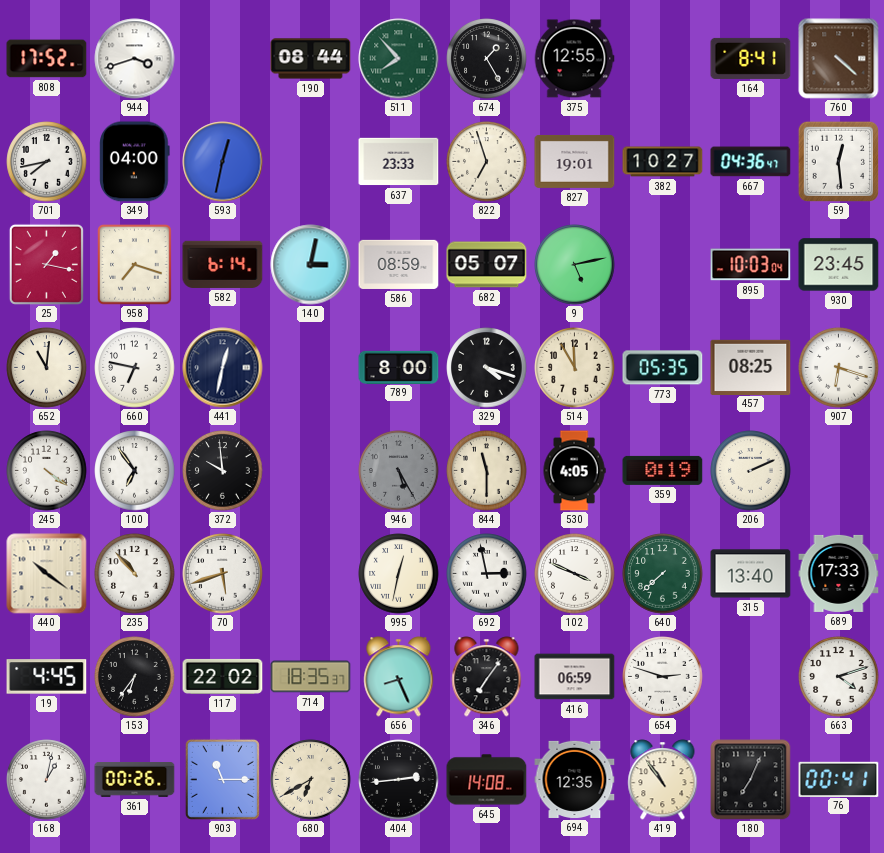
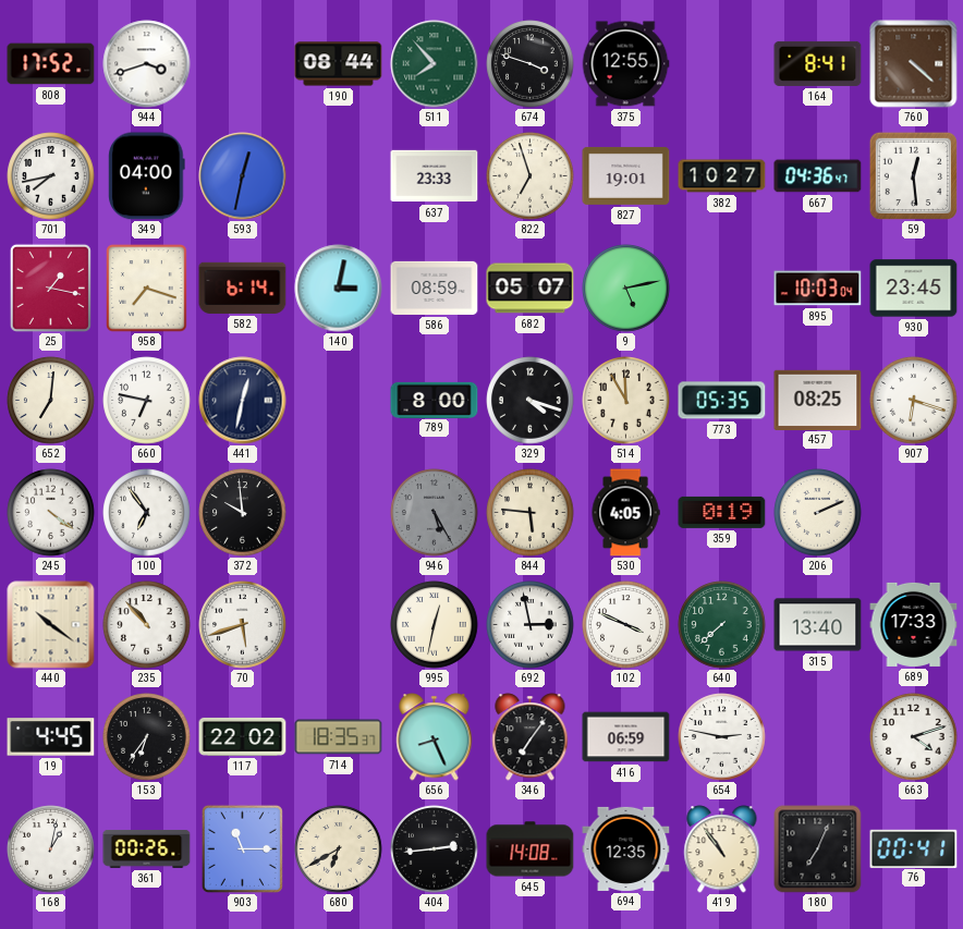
674: 1:25 -> 3:48
652: 11:01 -> 7:01
844: 11:30 -> 5:46
654: 2:48 -> 2:47
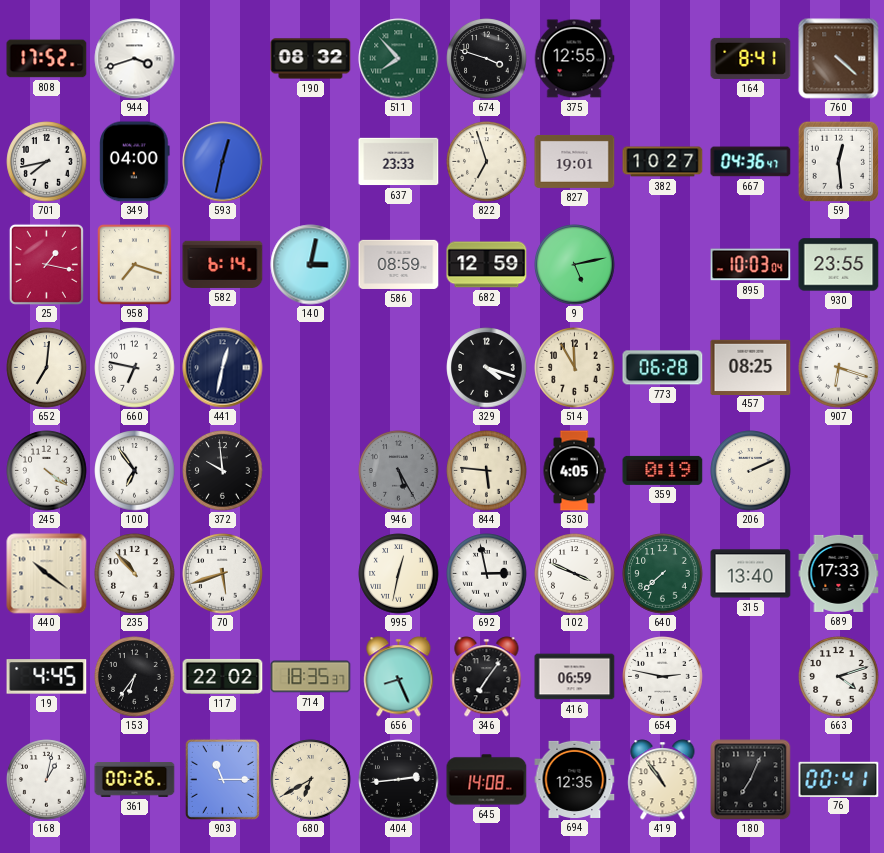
190: 08:44 -> 08:32
682: 05:07 -> 12:59
930: 23:45 -> 23:55
789: 8:00 -> none
773: 05:35 -> 06:28
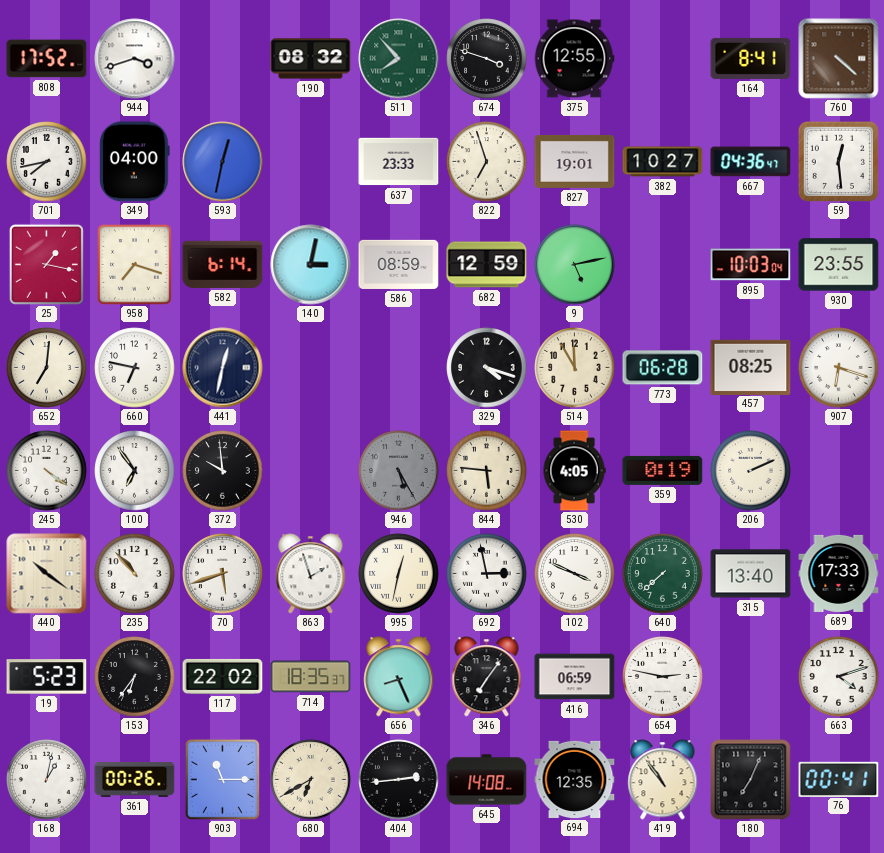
863: none -> 1:57
19: 4:45 -> 5:23
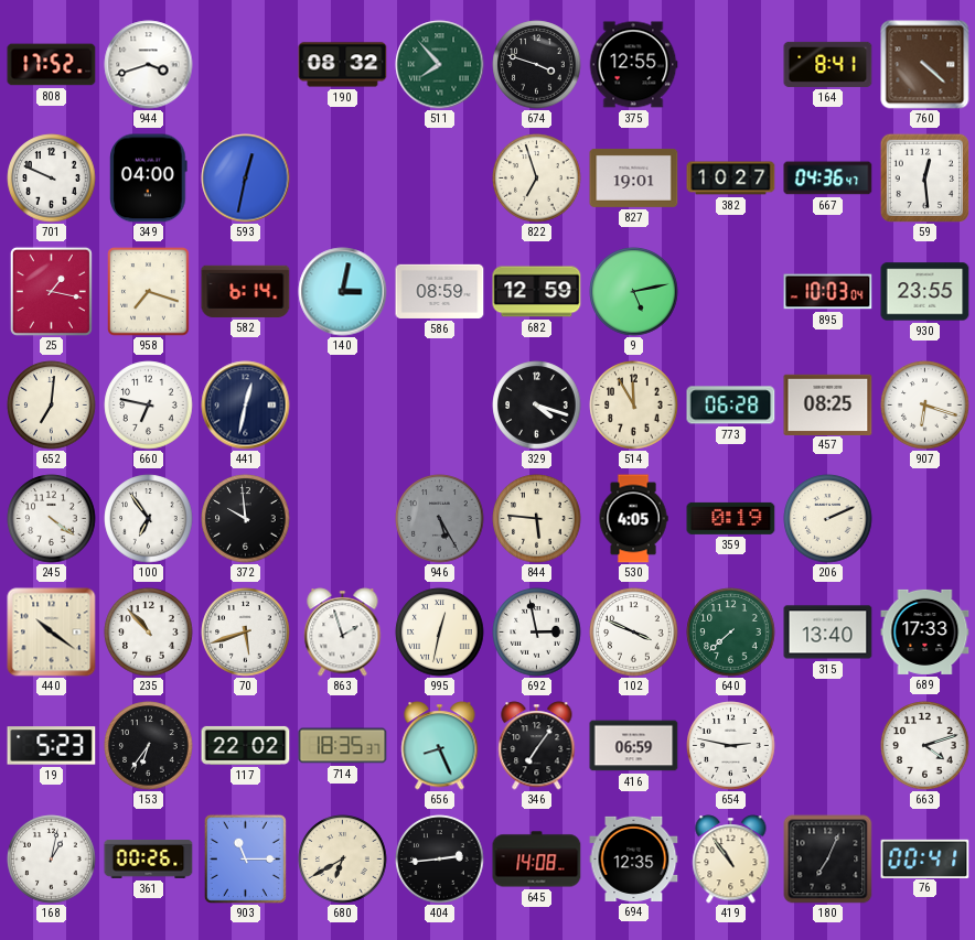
701: 7:43 -> 9:49
637: 23:33 -> none
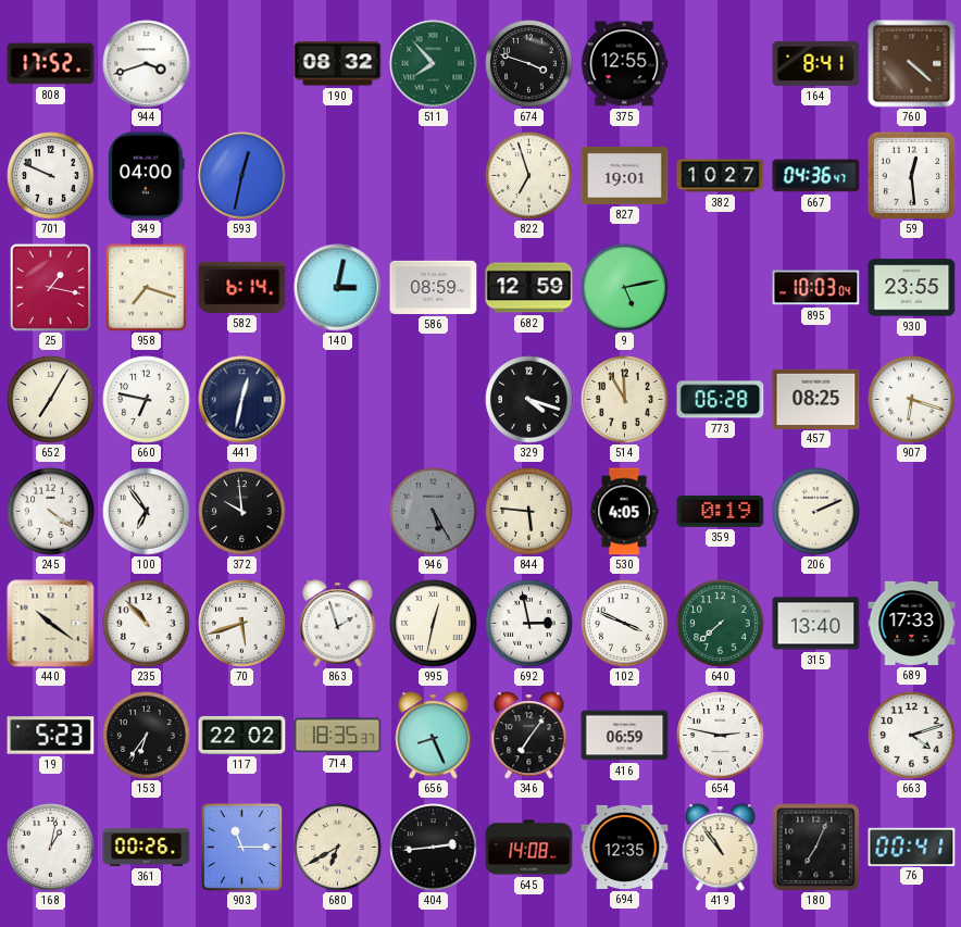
652: 7:01 -> 7:05
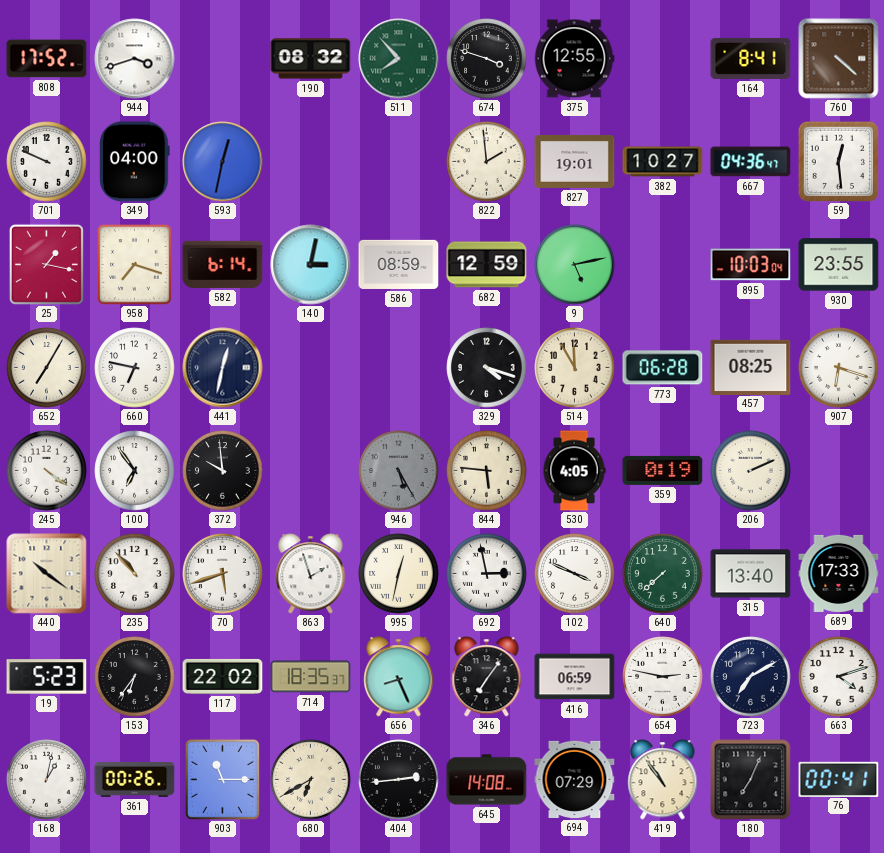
822: 6:57 -> 1:59
723: none -> 7:10
694: 12:35 -> 07:29
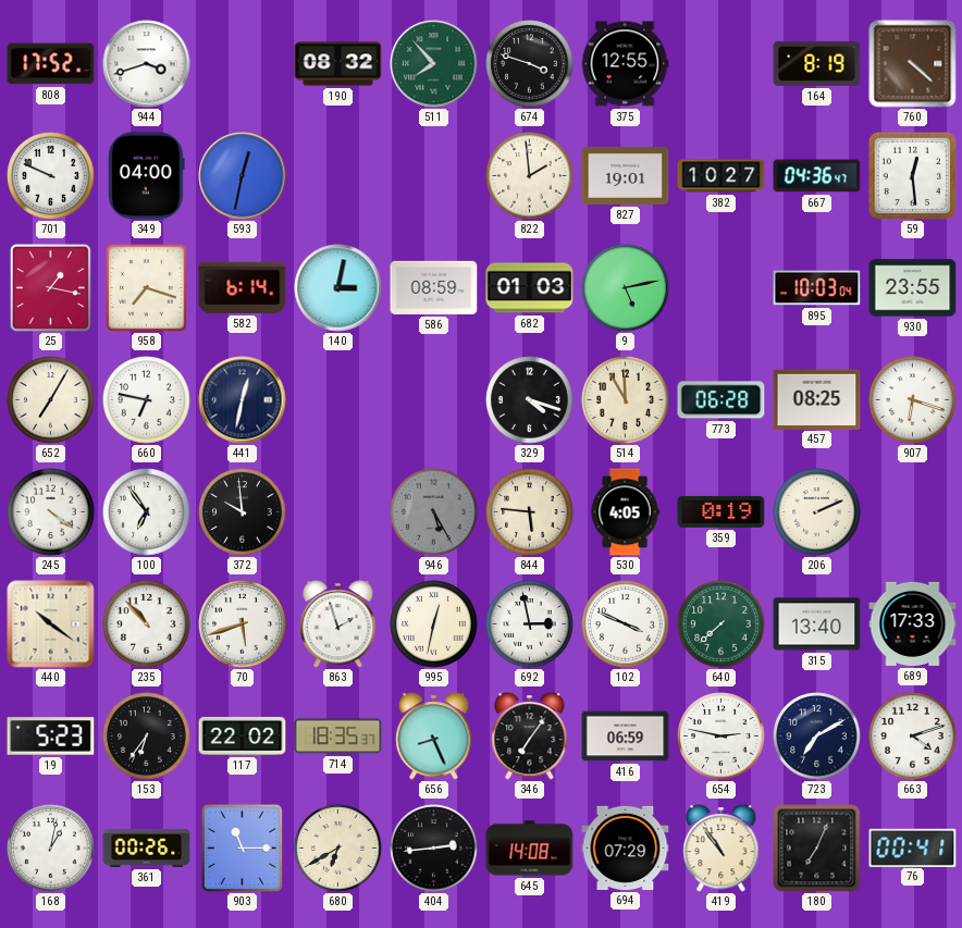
164: 8:41 -> 8:19
682: 12:59 -> 01:03
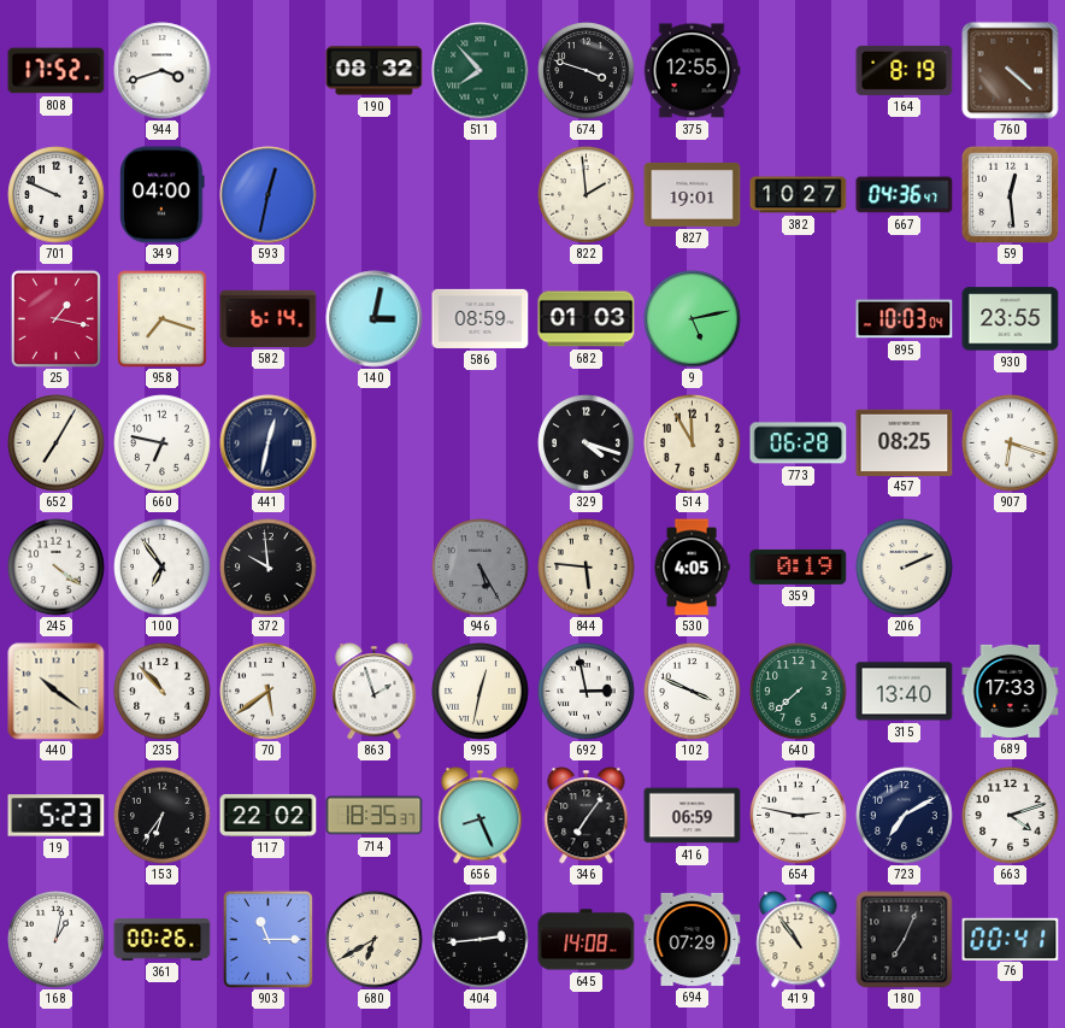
70: 5:42 -> 5:39
